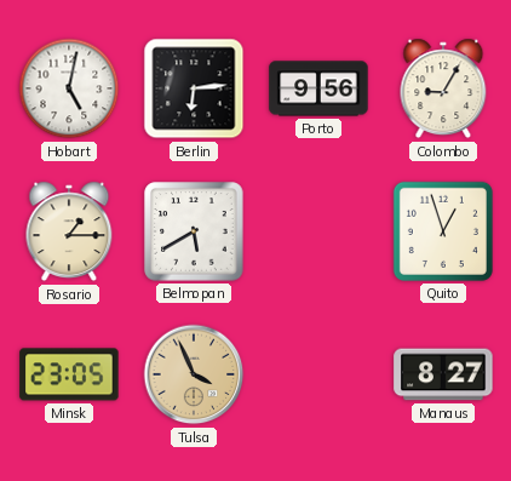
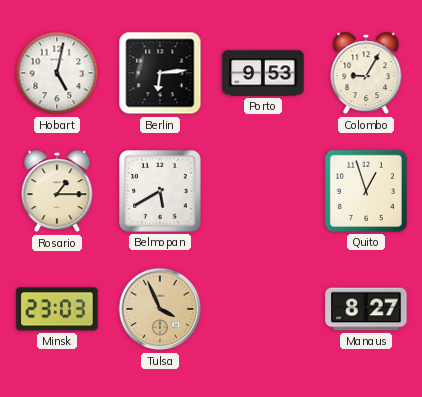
Porto: 9:56 -> 9:53
Minsk: 23:05 -> 23:03
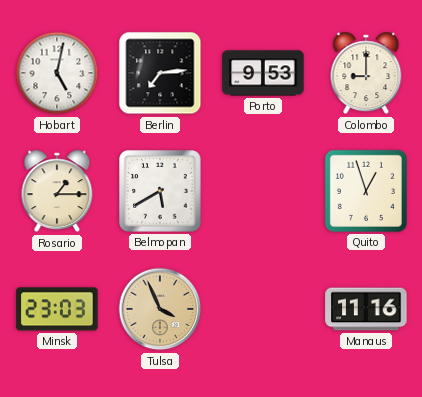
Berlin: 6:14 -> 7:14
Colombo: 9:05 -> 9:00
Manaus: 8:27 -> 11:16
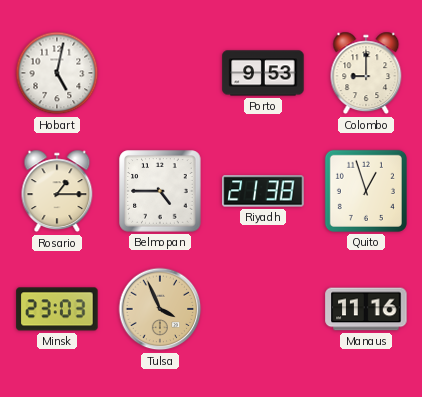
Berlin: 7:14 -> none
Belmopan: 5:40 -> 4:45
Riyadh: none -> 21:38
